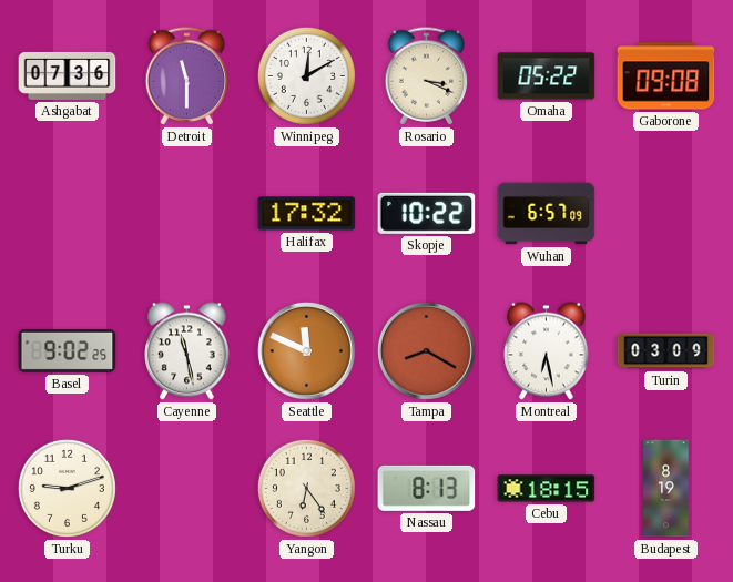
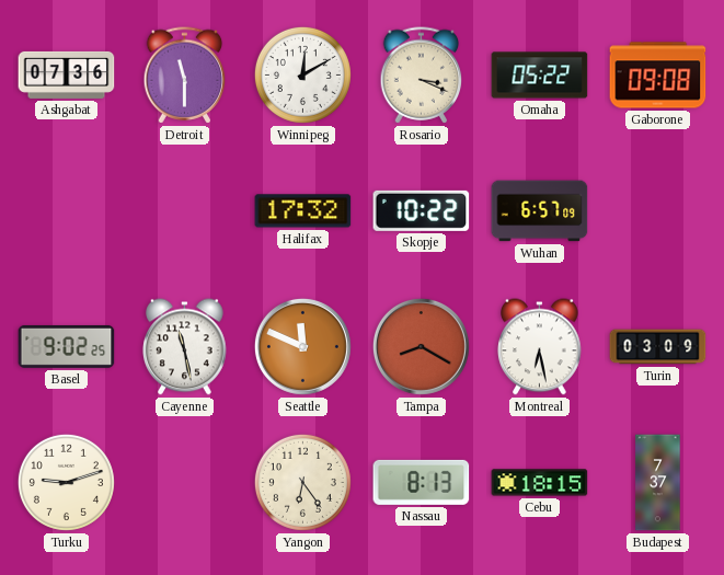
Budapest: 8:19 -> 7:37
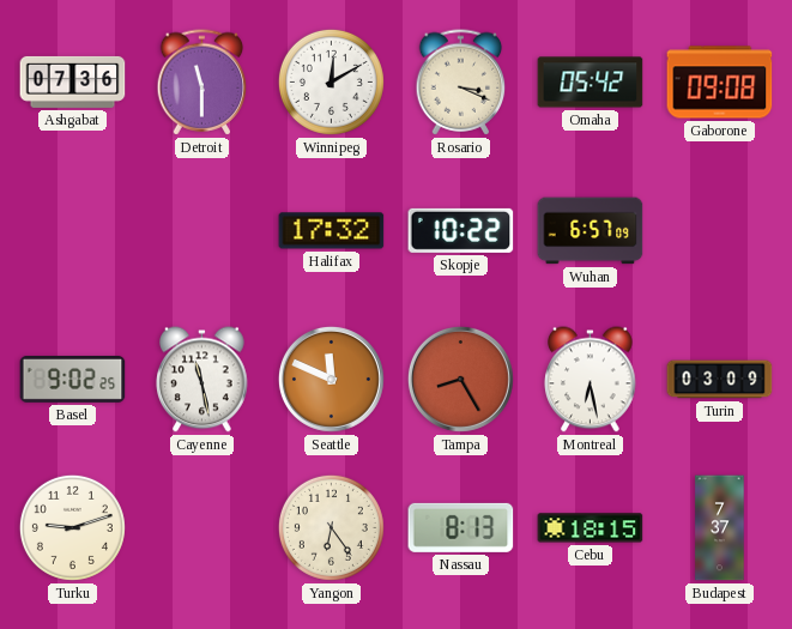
Omaha: 05:22 -> 05:42
Tampa: 8:20 -> 8:25
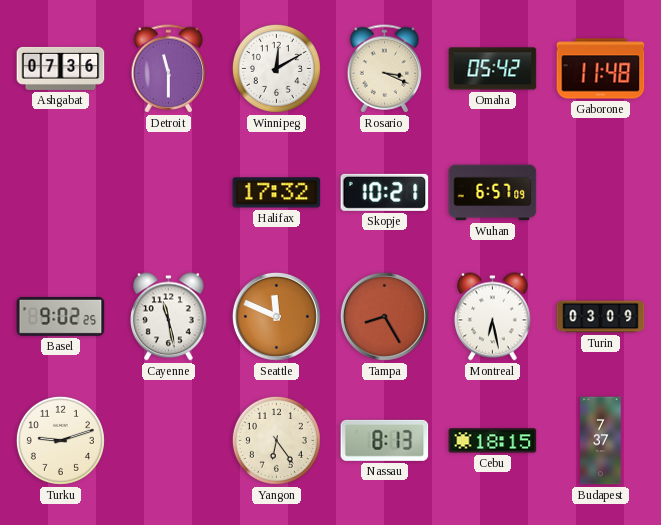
Gaborone: 09:08 -> 11:48
Skopje: 10:22 -> 10:21
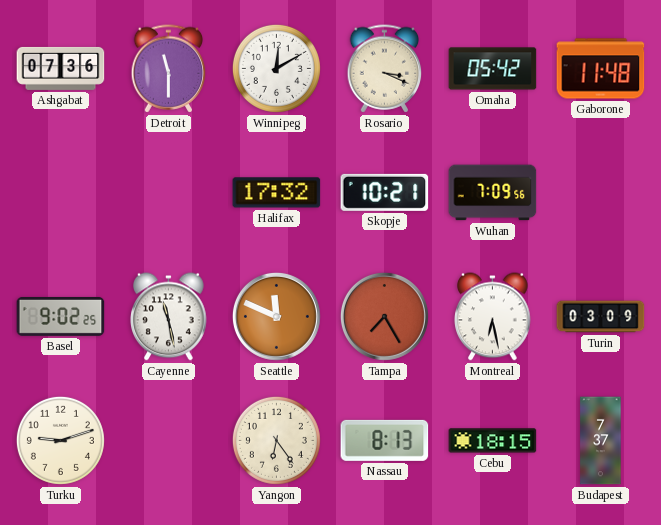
Wuhan: 6:57 -> 7:09
Tampa: 8:25 -> 7:25
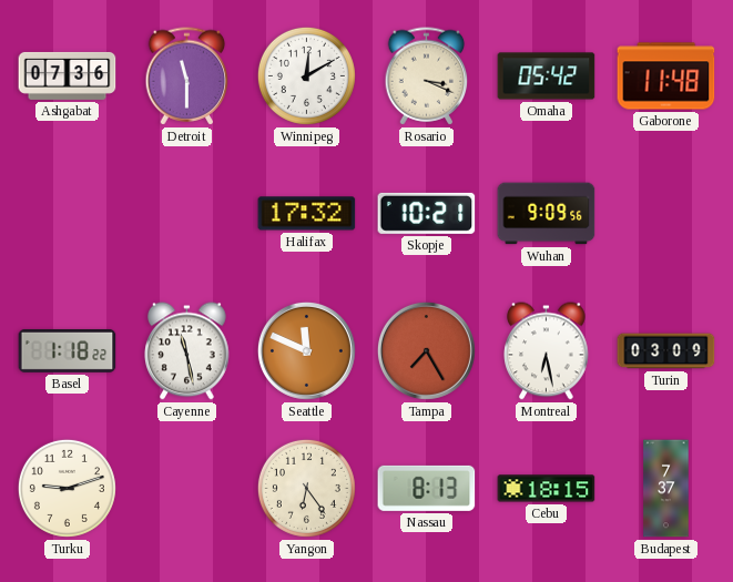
Wuhan: 7:09 -> 9:09
Basel: 9:02 -> 1:18
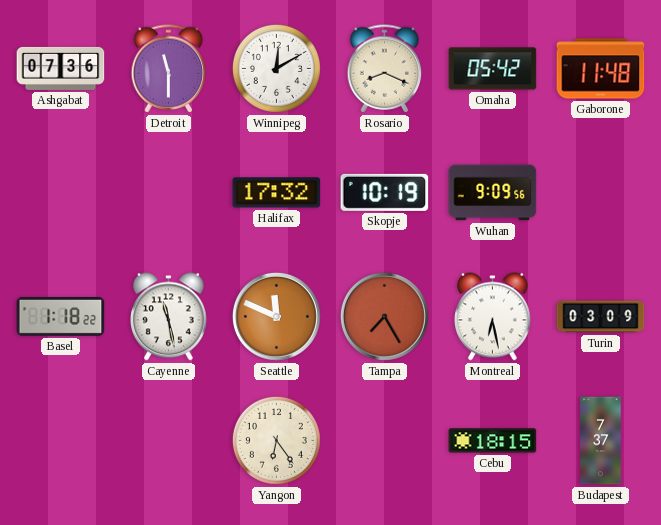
Rosario: 3:19 -> 8:19
Skopje: 10:21 -> 10:19
Turku: 9:12 -> none
Nassau: 8:13 -> none
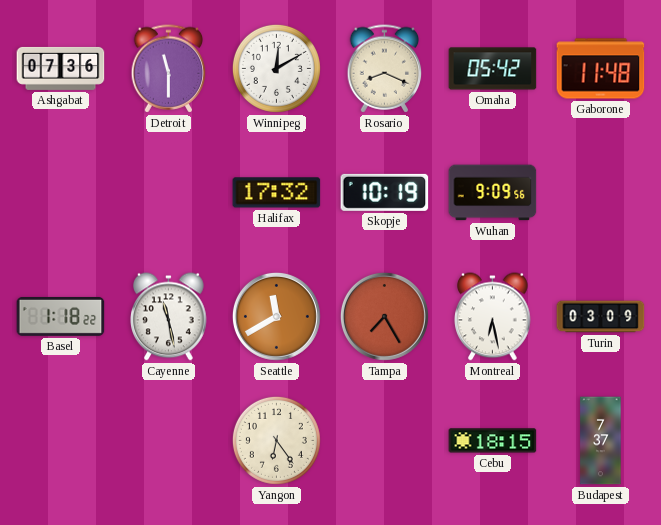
Seattle: 11:49 -> 11:40
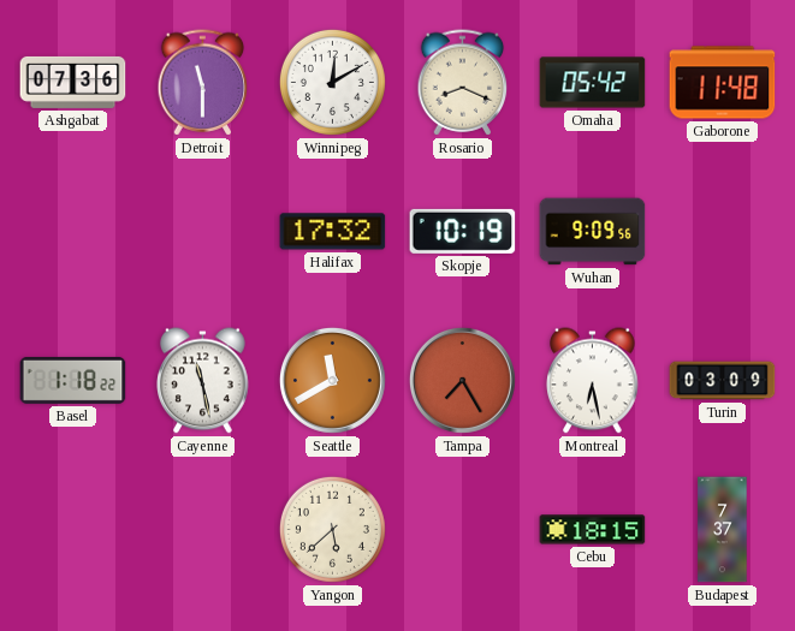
Yangon: 6:24 -> 5:38
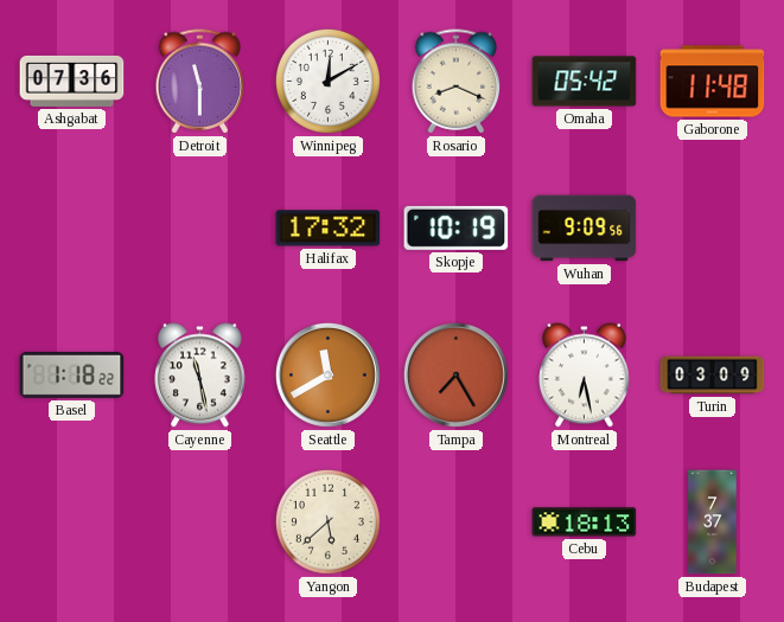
Cebu: 18:15 -> 18:13
